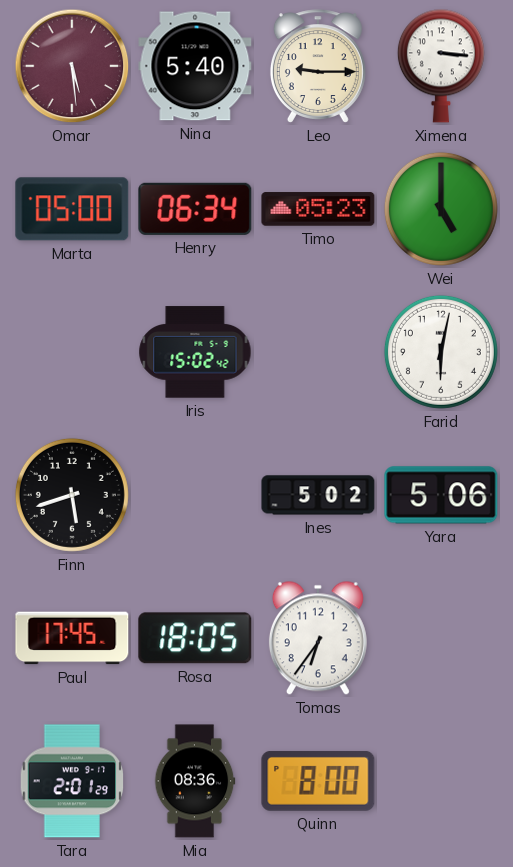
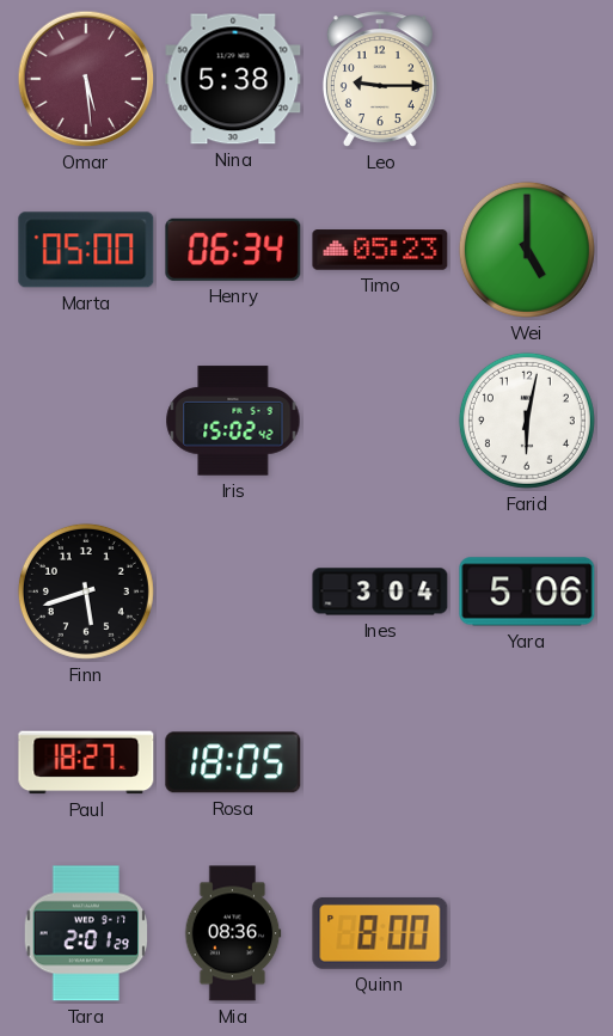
Nina: 5:40 -> 5:38
Ximena: 3:16 -> none
Ines: 5:02 -> 3:04
Paul: 17:45 -> 18:27
Tomas: 6:36 -> none
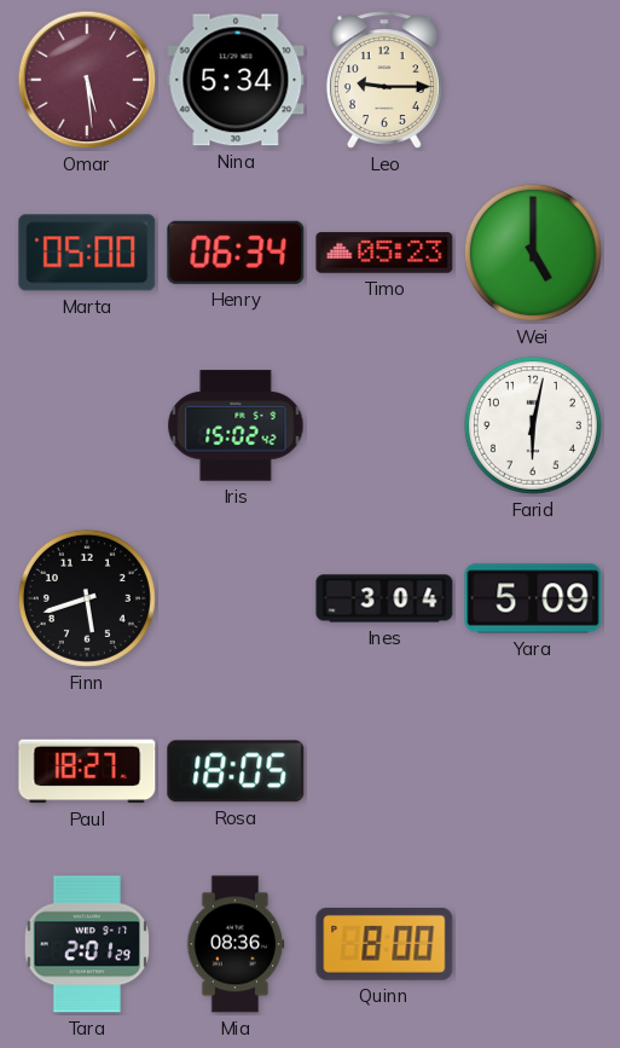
Nina: 5:38 -> 5:34
Yara: 5:06 -> 5:09
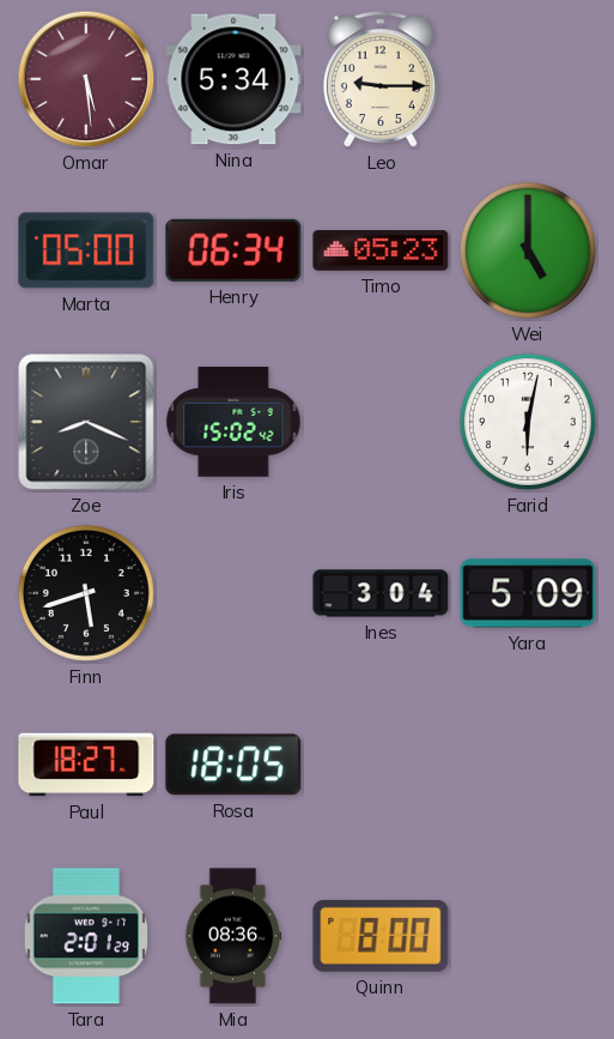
Zoe: none -> 8:19
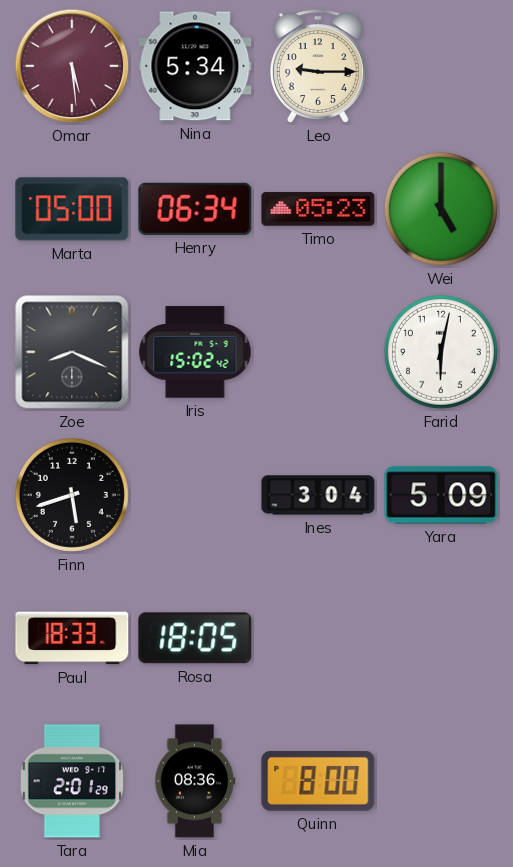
Paul: 18:27 -> 18:33
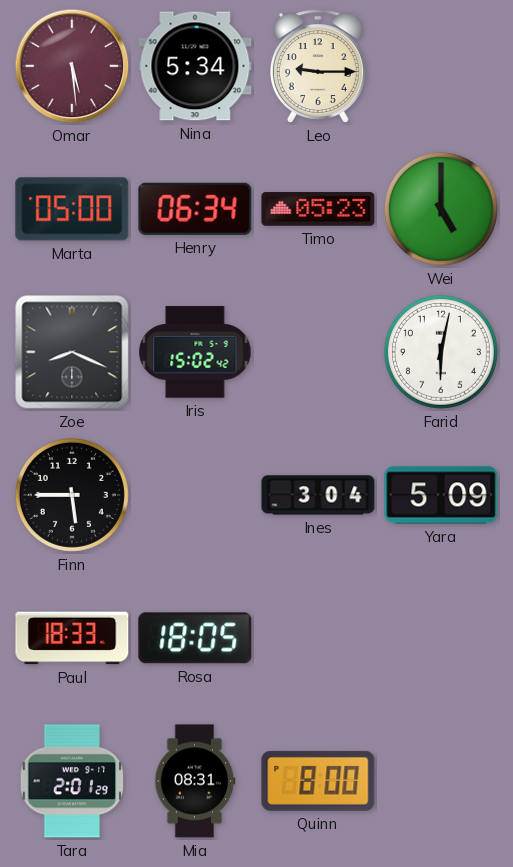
Finn: 5:42 -> 5:45
Mia: 08:36 -> 08:31
